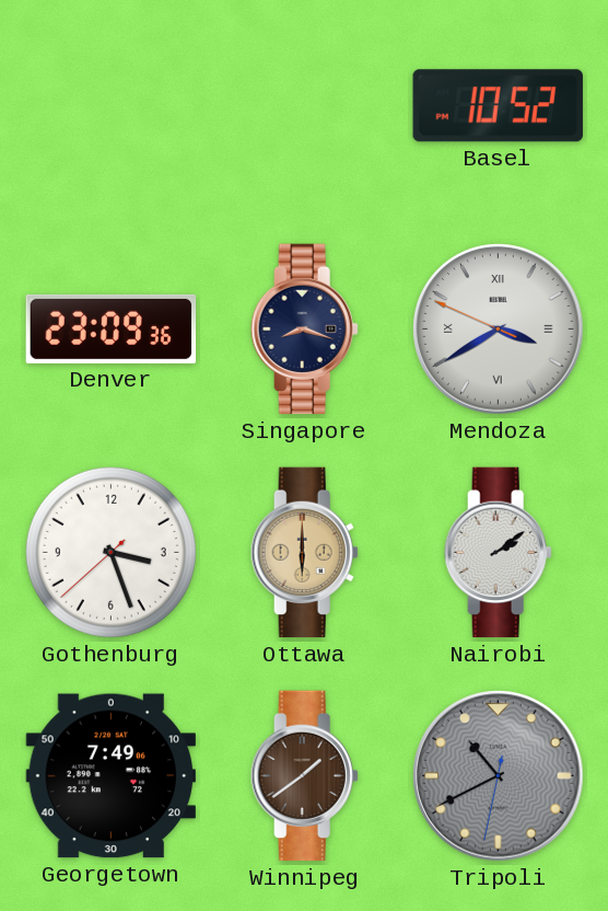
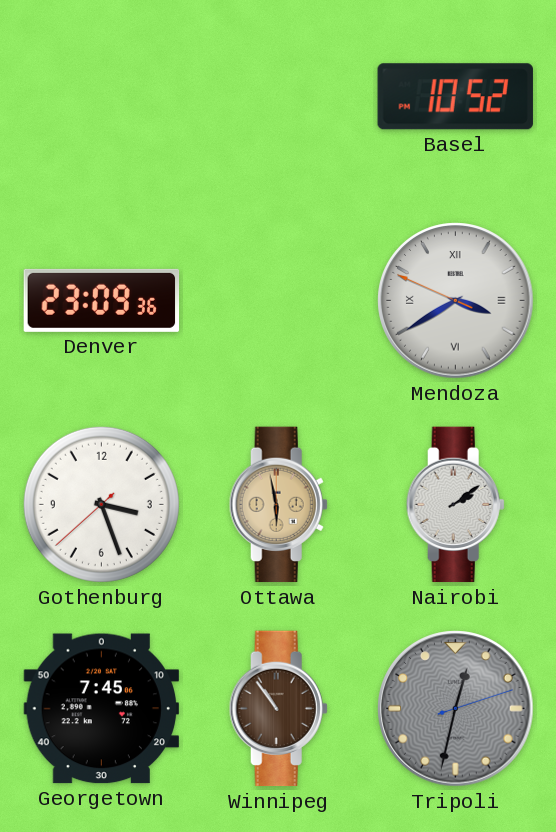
Singapore: 8:18 -> none
Ottawa: 6:00 -> 5:58
Georgetown: 7:49 -> 7:45
Winnipeg: 1:39 -> 10:54
Tripoli: 10:40 -> 12:32
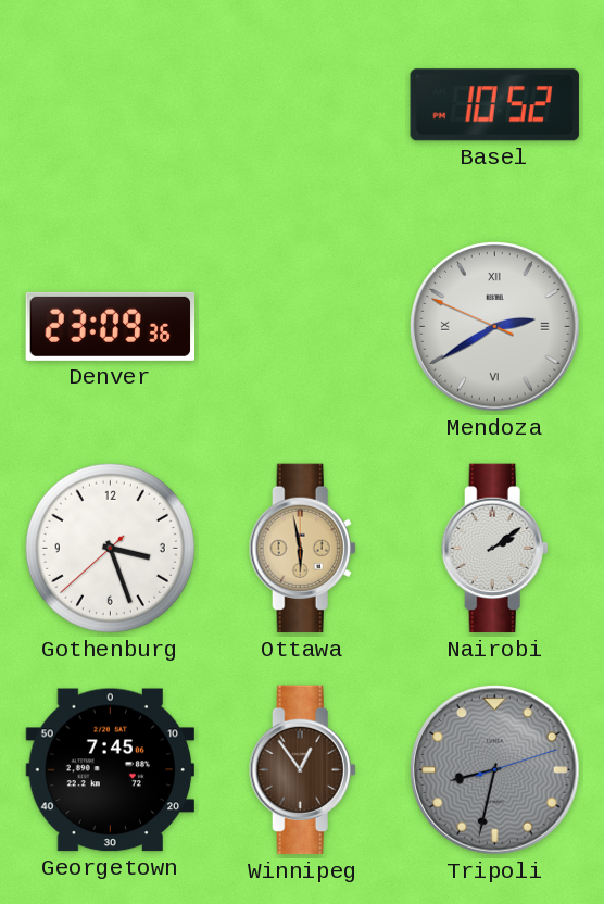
Mendoza: 3:39 -> 2:39
Winnipeg: 10:54 -> 12:54
Tripoli: 12:32 -> 8:32
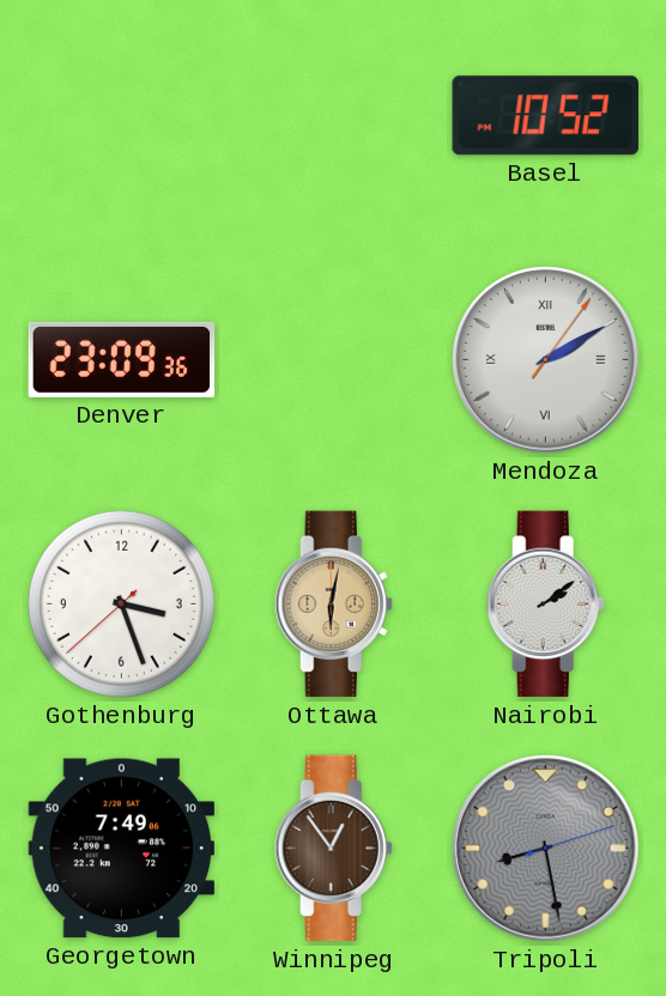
Mendoza: 2:39 -> 2:10
Ottawa: 5:58 -> 6:02
Georgetown: 7:45 -> 7:49
Tripoli: 8:32 -> 8:28
